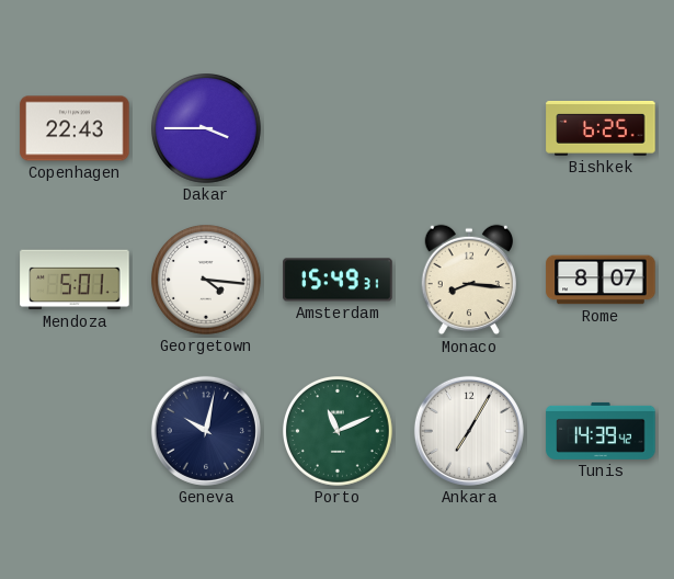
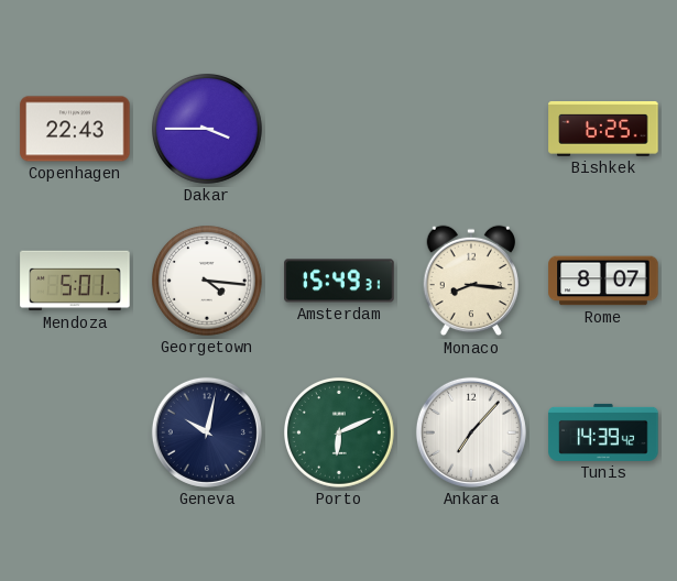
Porto: 11:11 -> 6:11
Ankara: 7:05 -> 7:07
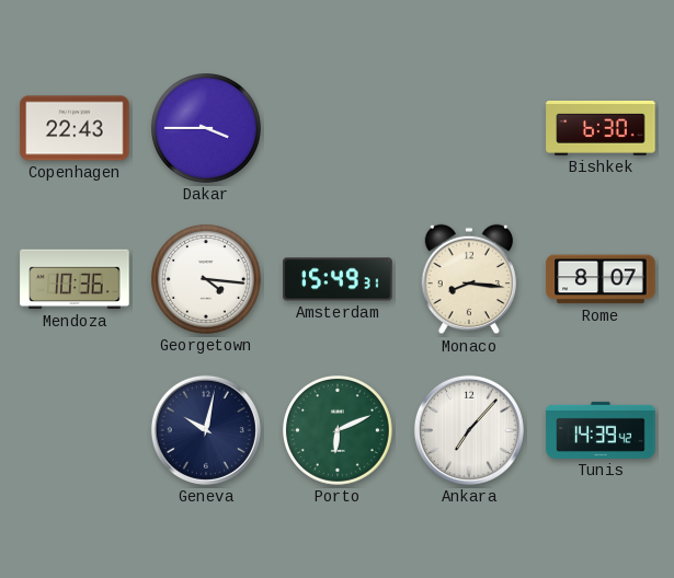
Bishkek: 6:25 -> 6:30
Mendoza: 5:01 -> 10:36
